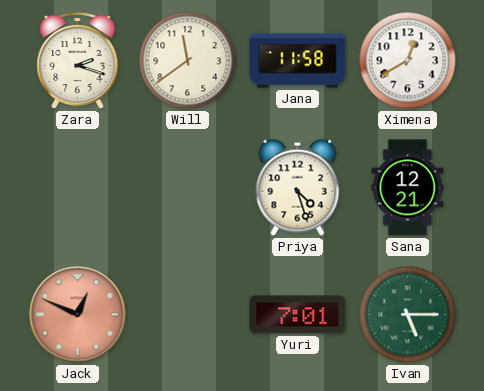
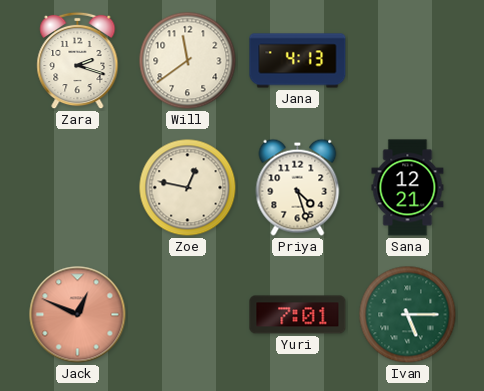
Jana: 11:58 -> 4:13
Ximena: 12:40 -> none
Zoe: none -> 12:47
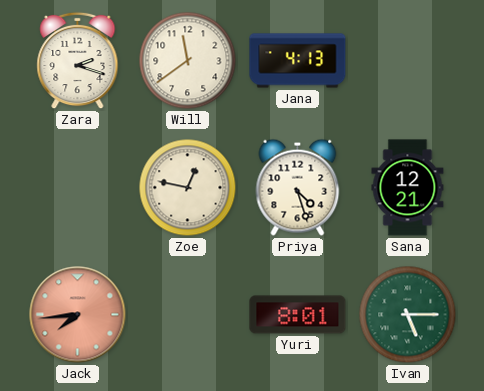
Jack: 12:49 -> 7:44
Yuri: 7:01 -> 8:01
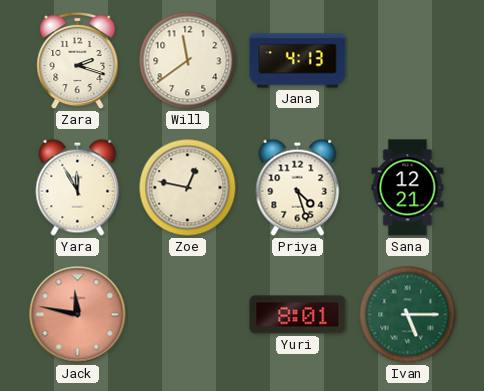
Yara: none -> 11:55
Jack: 7:44 -> 11:47
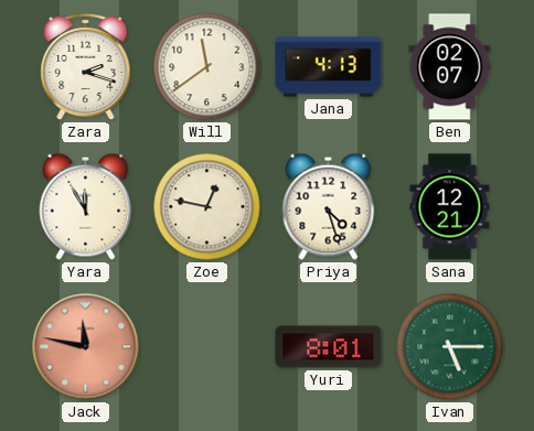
Ben: none -> 02:07
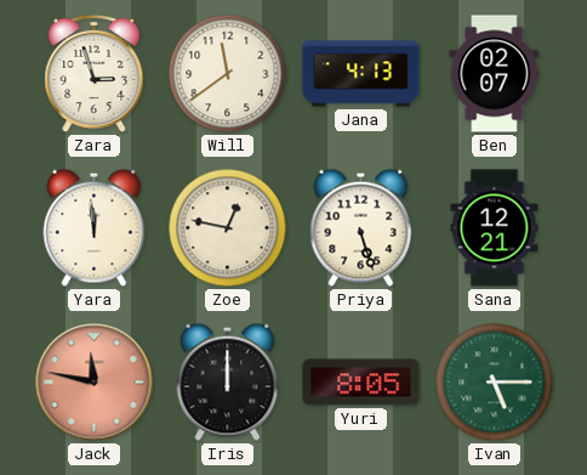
Zara: 2:18 -> 2:57
Yara: 11:55 -> 11:59
Priya: 4:27 -> 5:27
Iris: none -> 12:00
Yuri: 8:01 -> 8:05
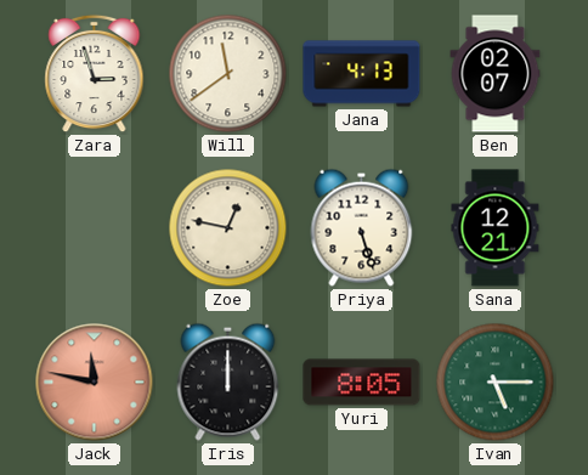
Yara: 11:59 -> none
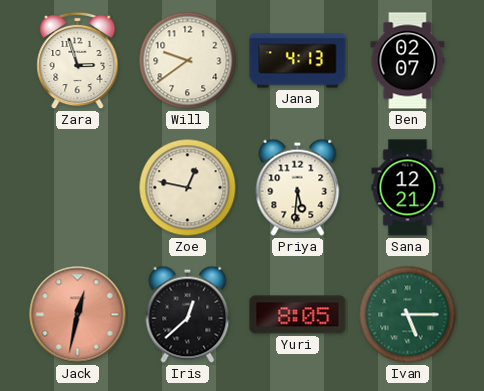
Will: 11:39 -> 9:39
Priya: 5:27 -> 5:31
Jack: 11:47 -> 12:32
Iris: 12:00 -> 12:38
